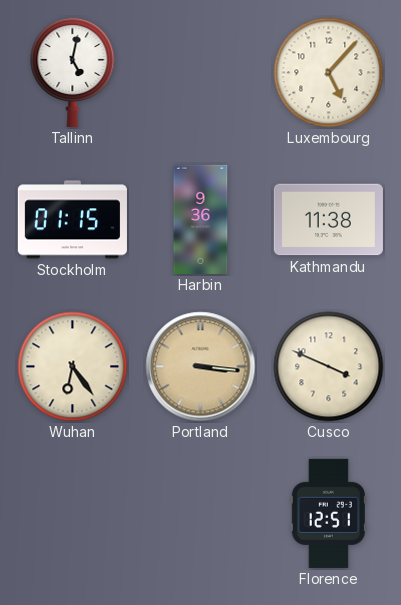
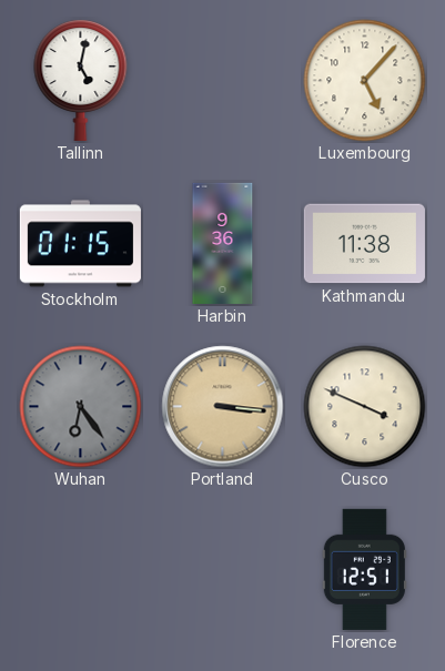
Wuhan dial: cream -> grey
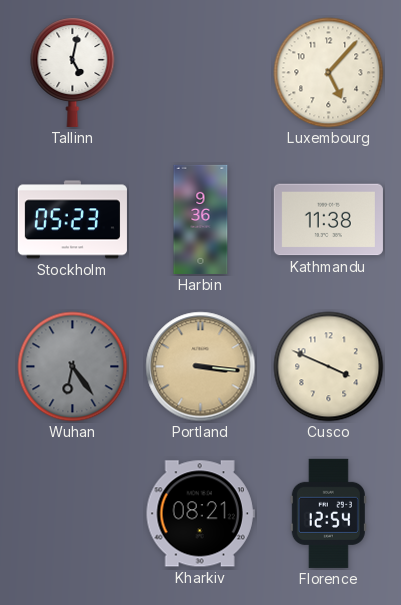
Stockholm: 01:15 -> 05:23
Kharkiv: none -> 08:21
Florence: 12:51 -> 12:54
